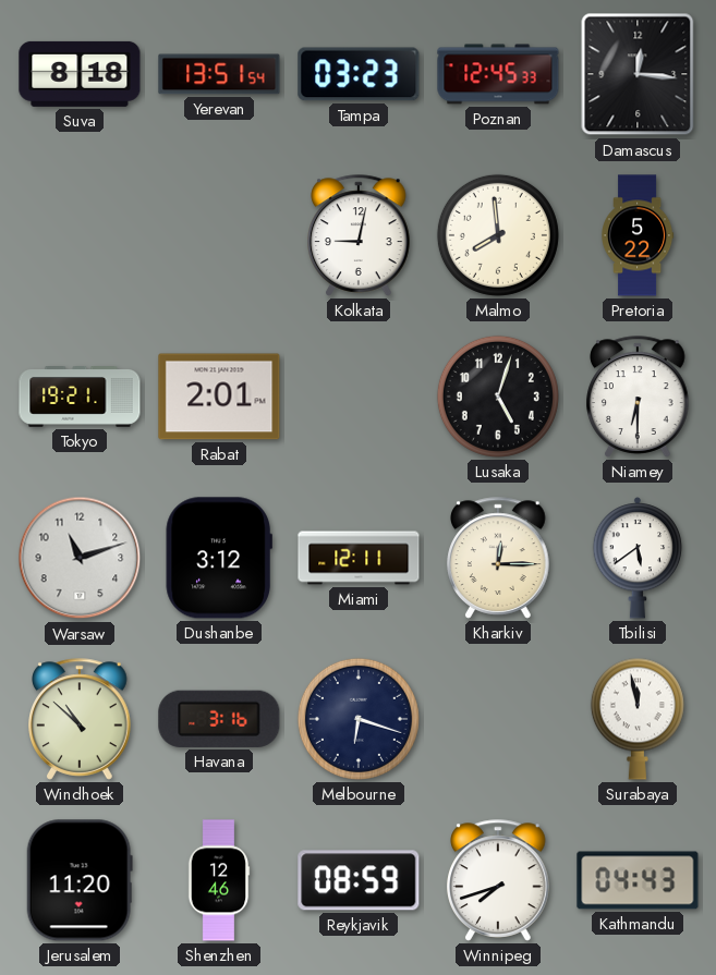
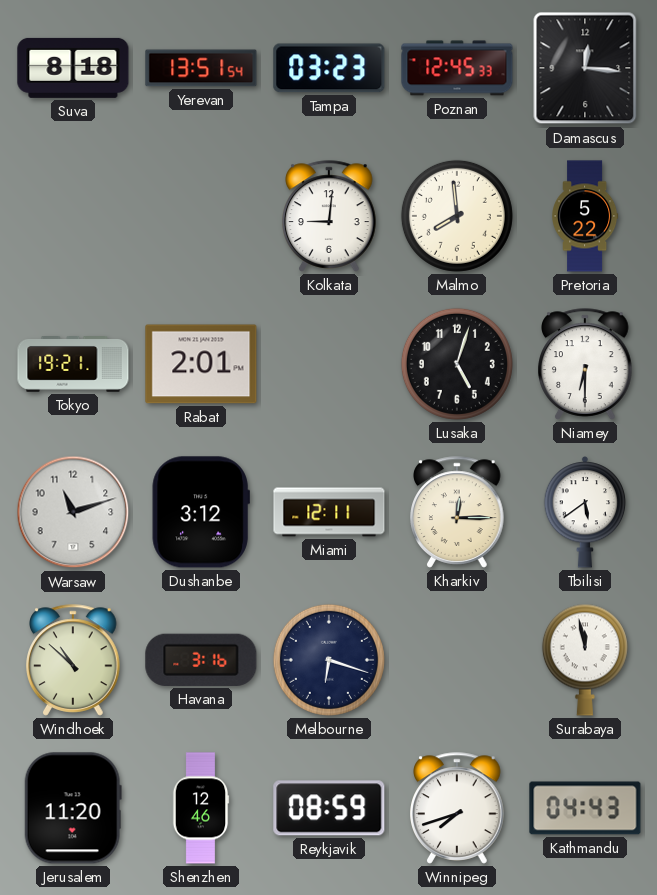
Kolkata: 9:02 -> 9:01
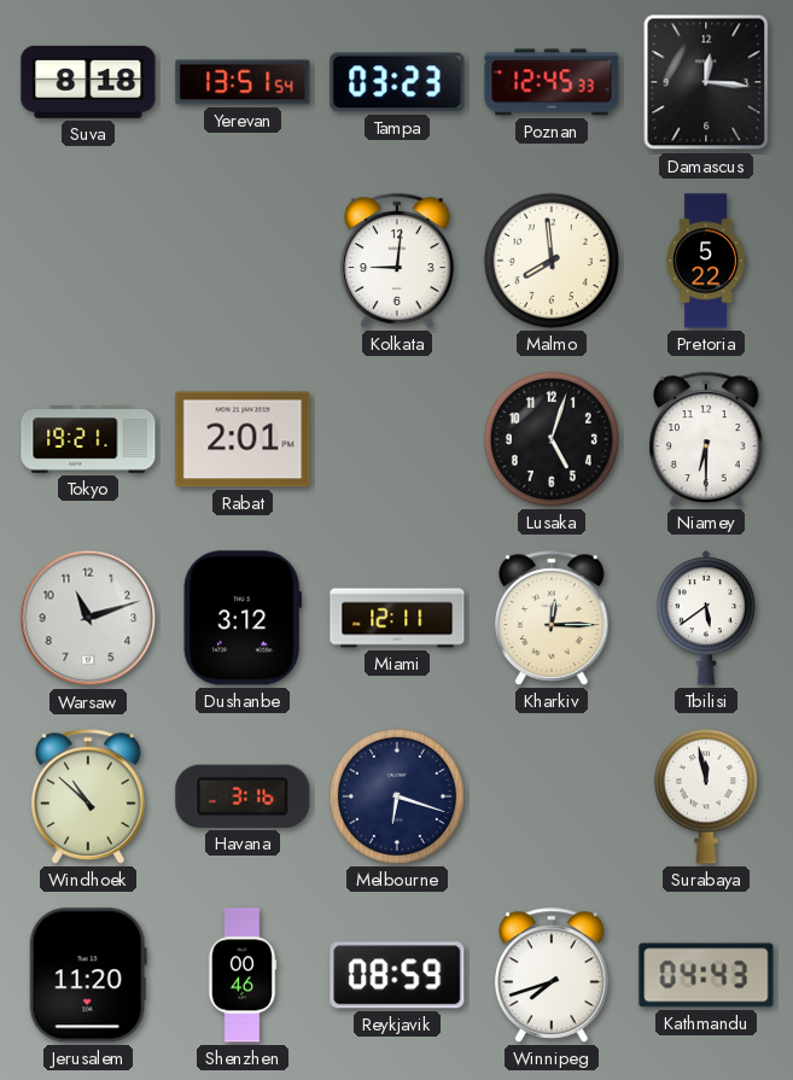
Shenzhen: 12:46 -> 00:46
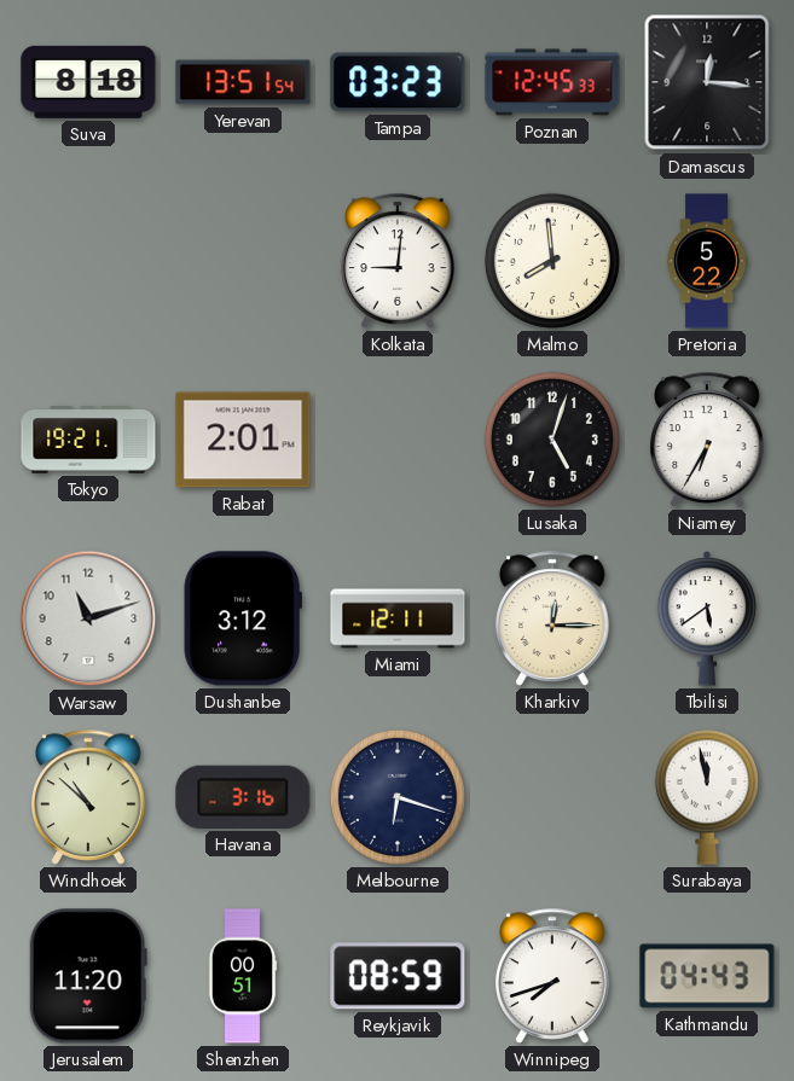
Niamey: 6:30 -> 6:35
Shenzhen: 00:46 -> 00:51
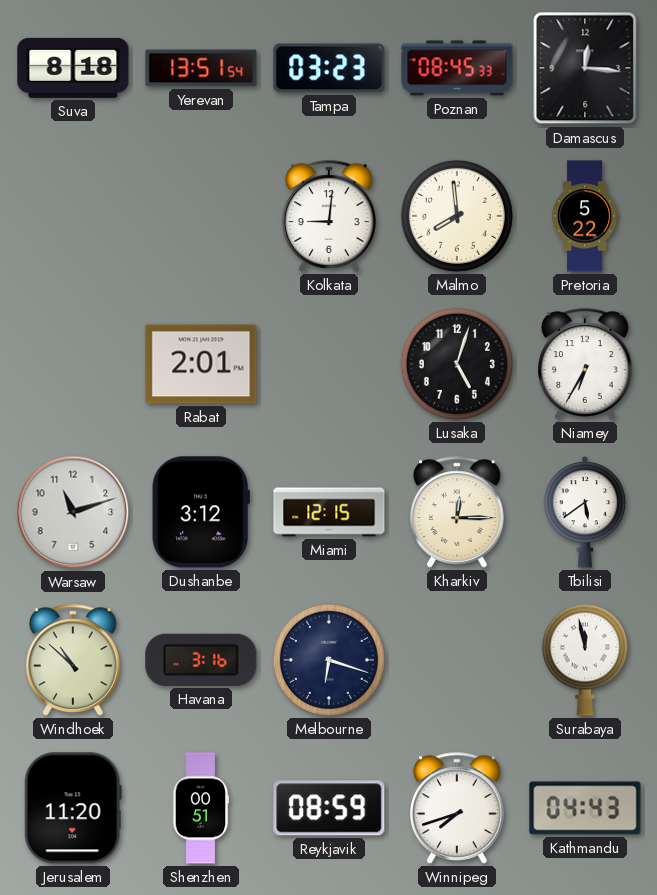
Poznan: 12:45 -> 08:45
Tokyo: 19:21 -> none
Miami: 12:11 -> 12:15
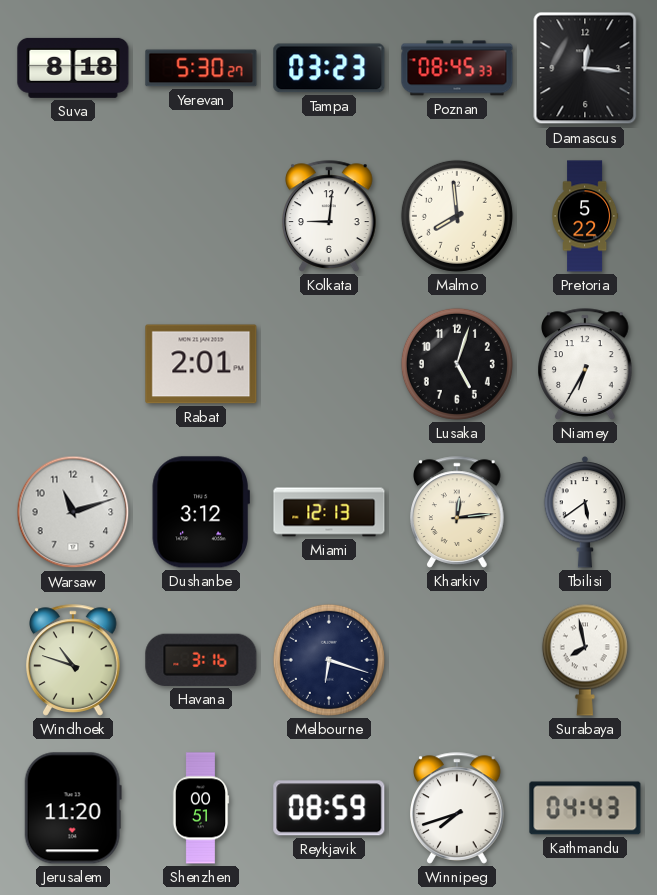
Yerevan: 13:51 -> 5:30
Miami: 12:15 -> 12:13
Kharkiv: 12:15 -> 12:14
Windhoek: 10:52 -> 10:48
Surabaya: 11:58 -> 7:58
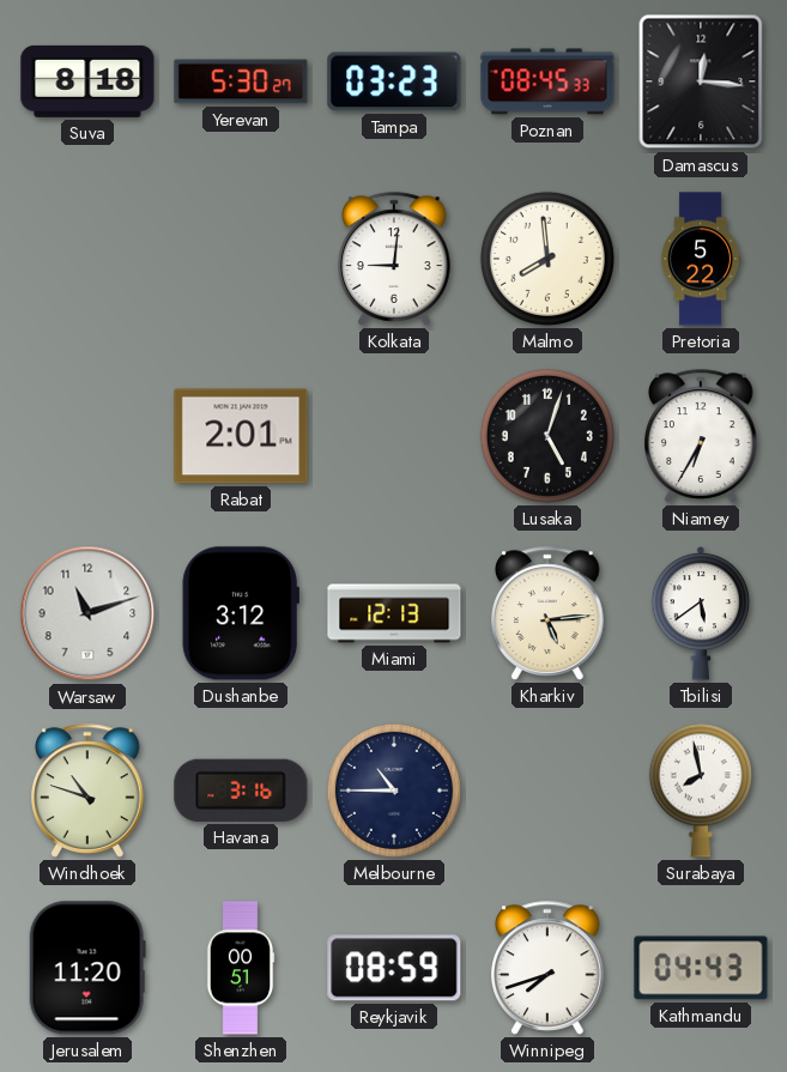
Kharkiv: 12:14 -> 5:14
Melbourne: 6:18 -> 10:45
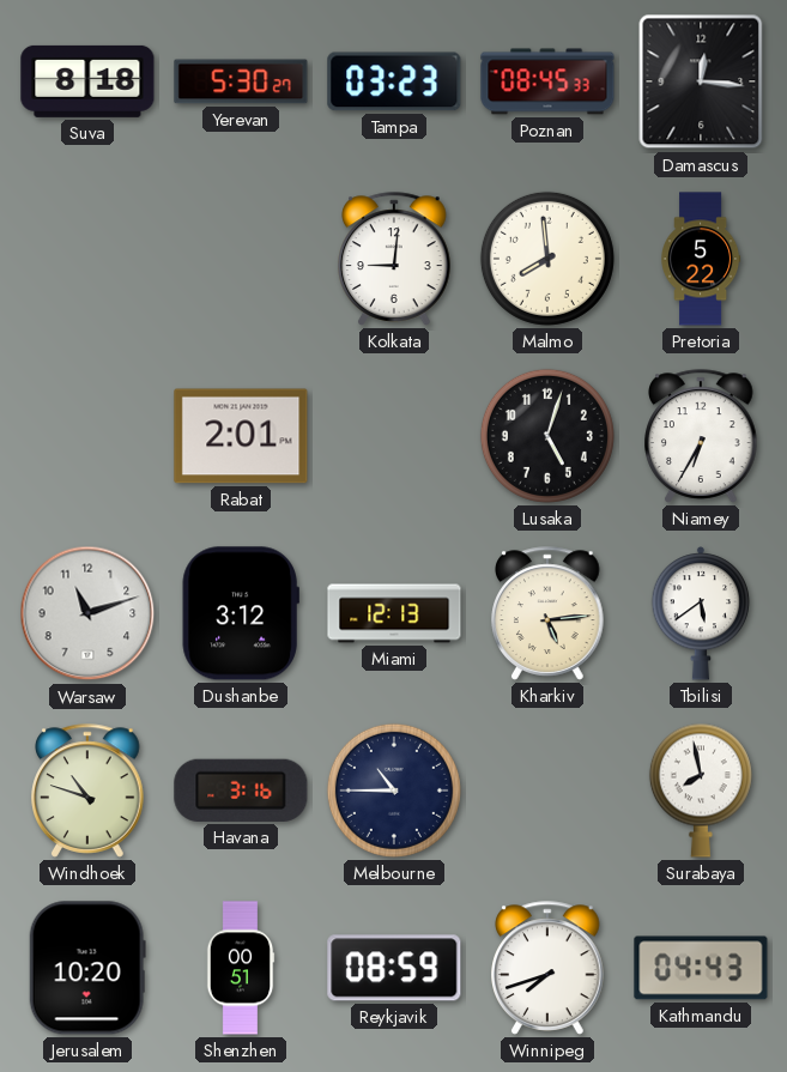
Jerusalem: 11:20 -> 10:20
